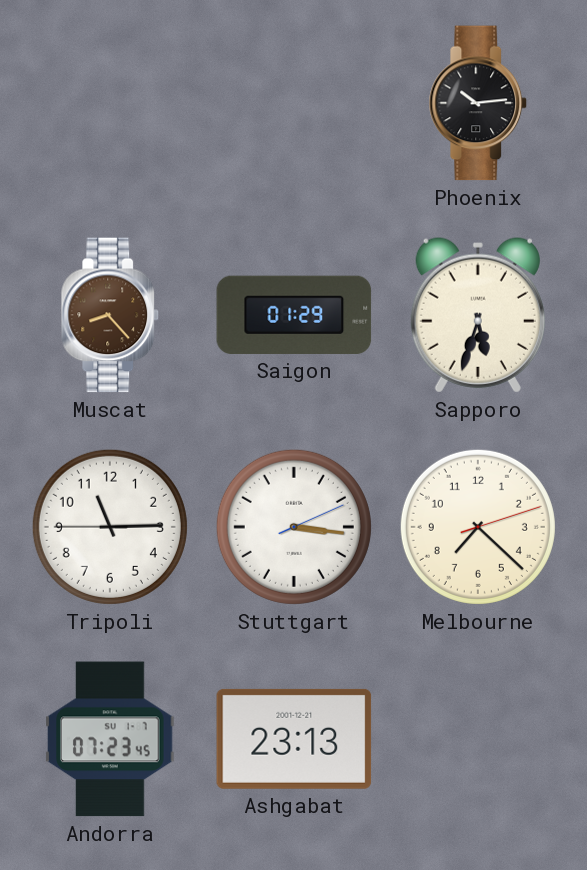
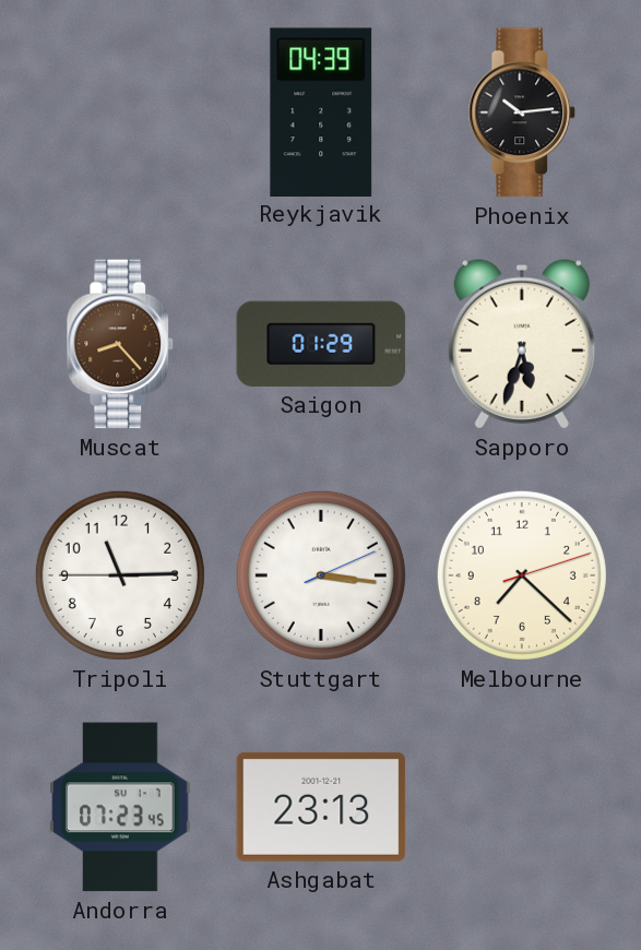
Reykjavik: none -> 04:39
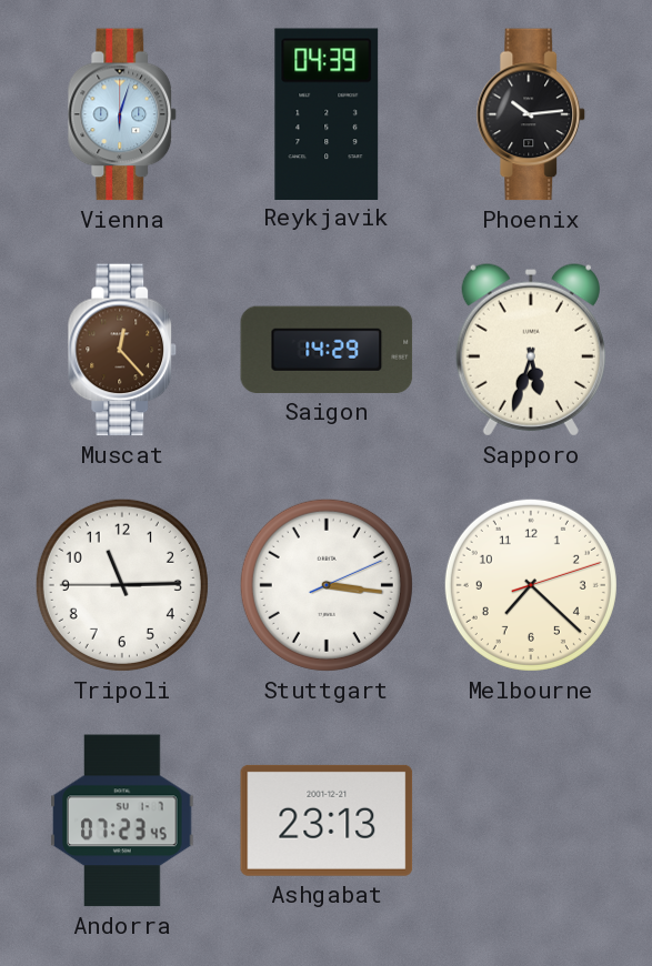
Vienna: none -> 6:03
Muscat: 8:23 -> 12:23
Saigon: 01:29 -> 14:29
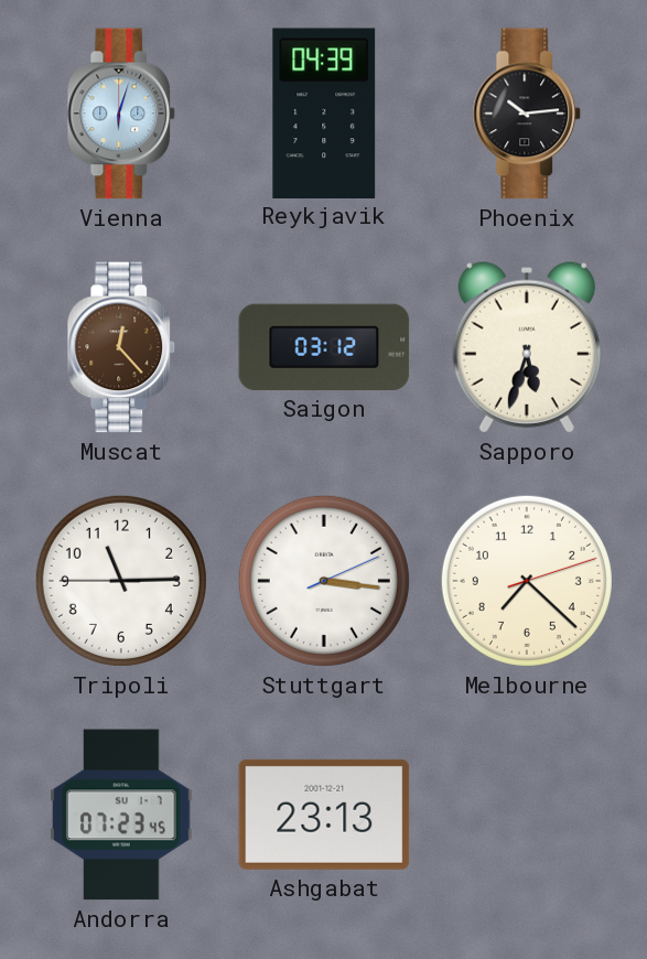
Saigon: 14:29 -> 03:12
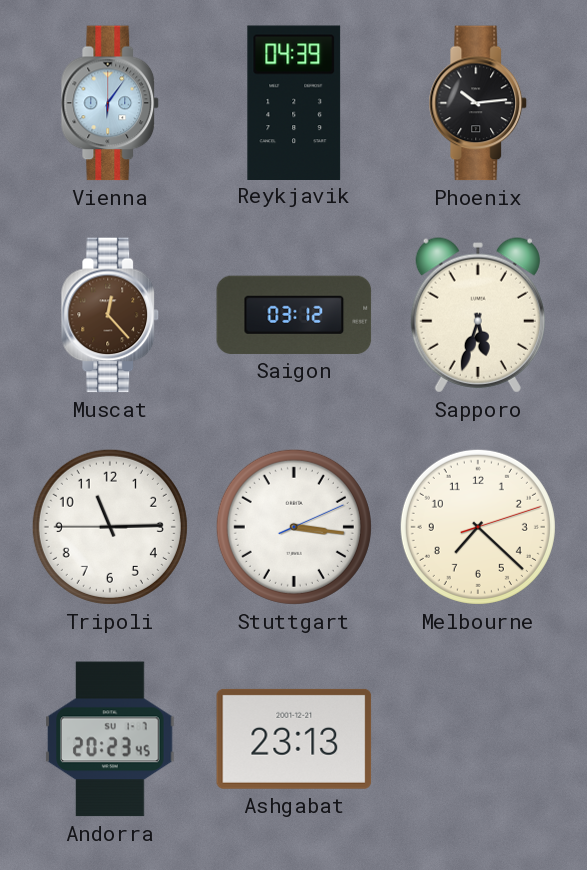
Vienna: 6:03 -> 6:06
Andorra: 07:23 -> 20:23
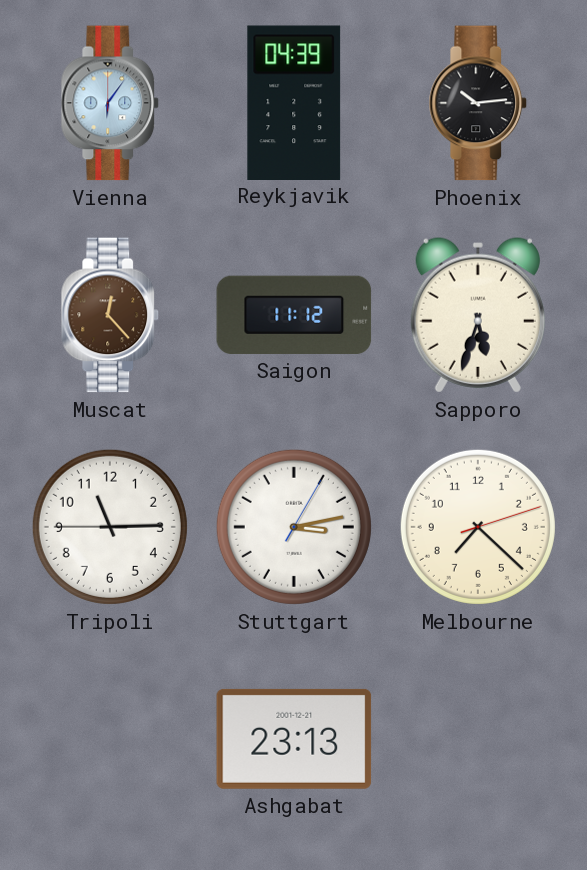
Saigon: 03:12 -> 11:12
Stuttgart: 3:16 -> 3:13
Andorra: 20:23 -> none
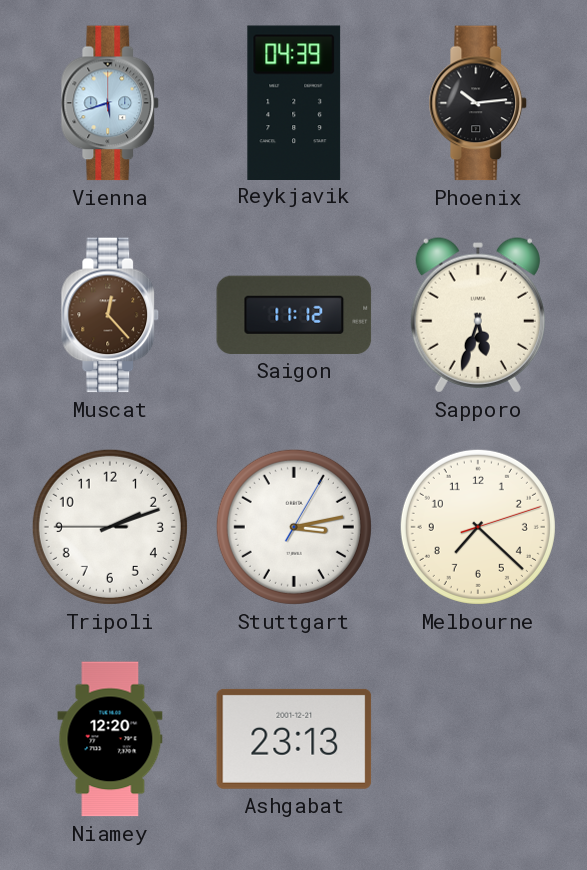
Vienna: 6:06 -> 5:42
Tripoli: 11:14 -> 2:11
Niamey: none -> 12:20
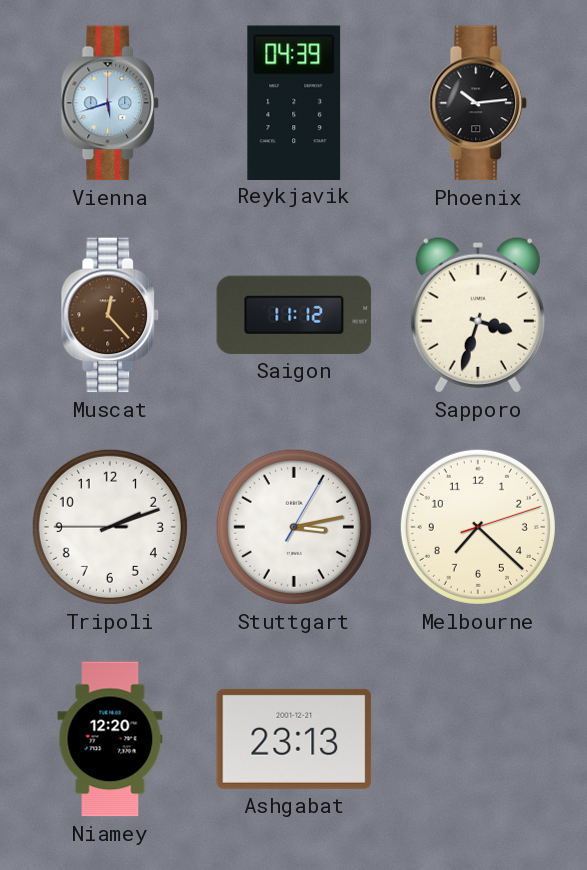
Sapporo: 5:33 -> 3:33
